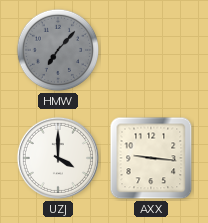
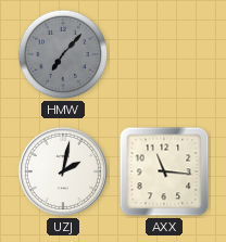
UZJ: 4:00 -> 2:02
AXX: 9:16 -> 11:16
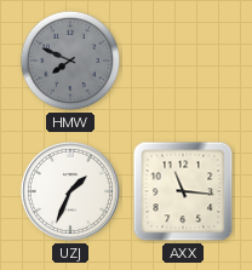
HMW: 7:07 -> 7:49
UZJ: 2:02 -> 1:34
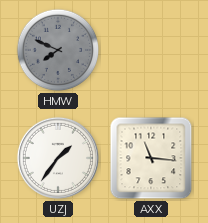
UZJ: 1:34 -> 1:36
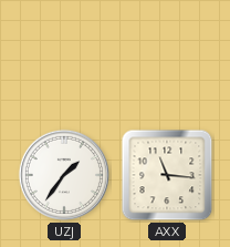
HMW: 7:49 -> none
